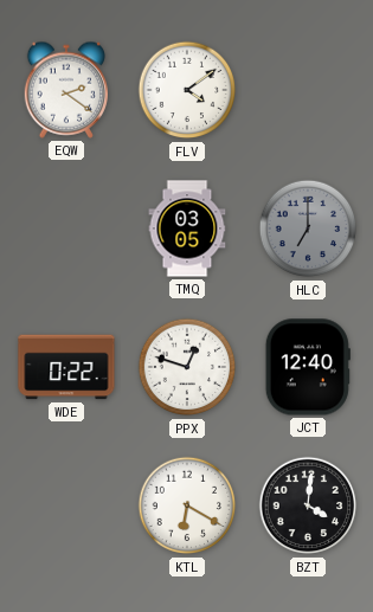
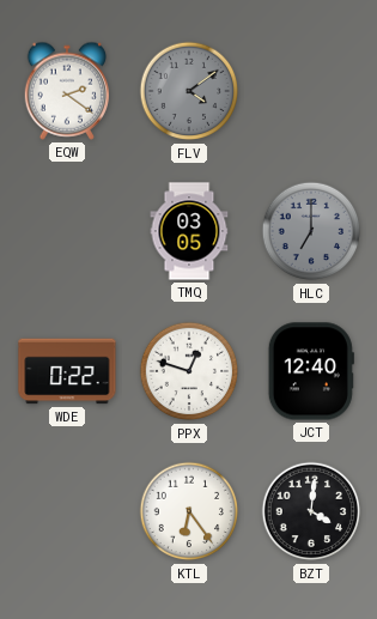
FLV dial: white -> grey
KTL: 6:20 -> 6:24
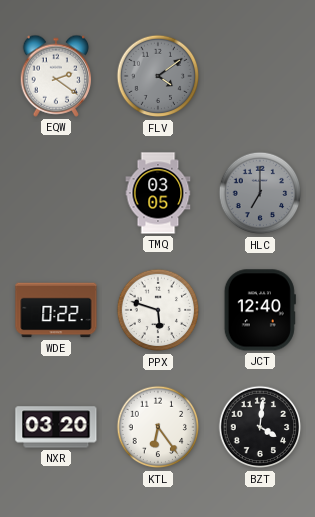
PPX: 12:48 -> 5:48
NXR: none -> 03:20
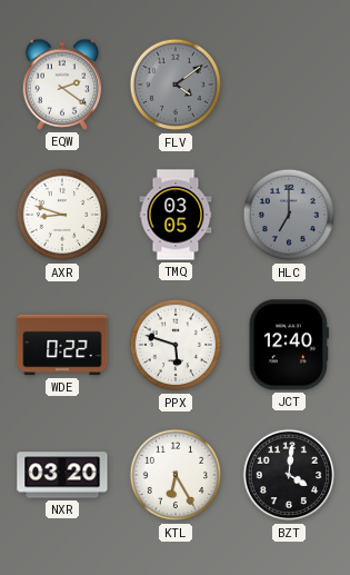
AXR: none -> 8:48
KTL: 6:24 -> 6:25
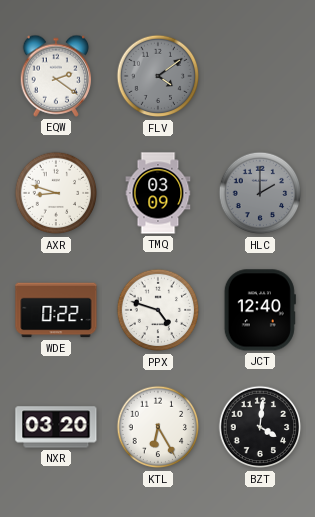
TMQ: 03:05 -> 03:09
HLC: 7:00 -> 2:00
PPX: 5:48 -> 4:48
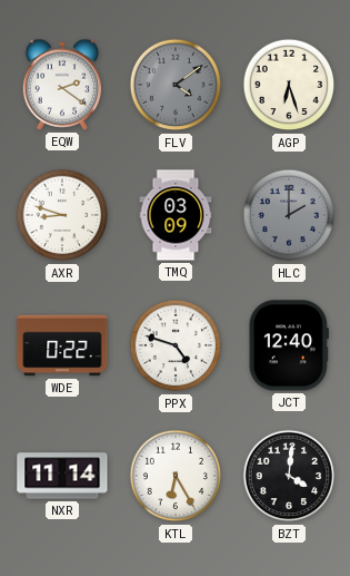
AGP: none -> 6:27
NXR: 03:20 -> 11:14
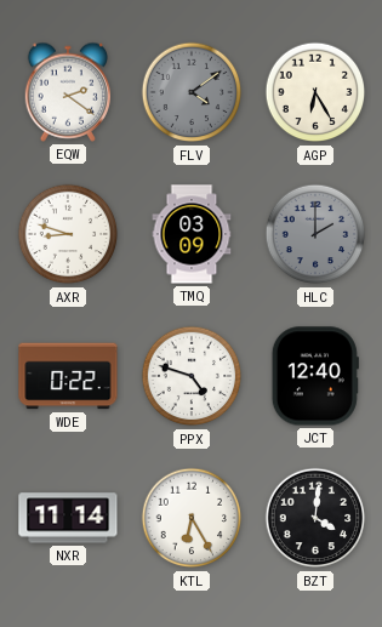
AGP: 6:27 -> 6:25
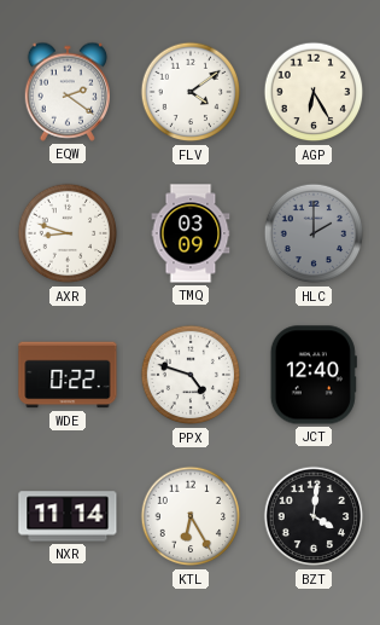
FLV dial: grey -> white
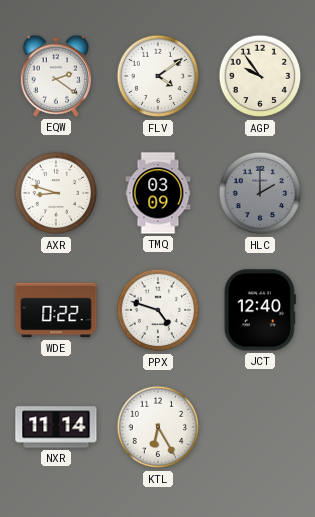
AGP: 6:25 -> 9:54
BZT: 4:01 -> none
